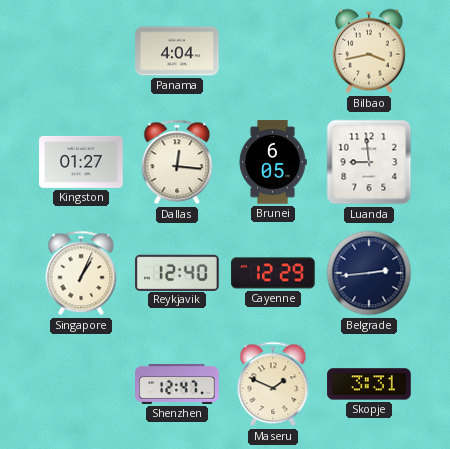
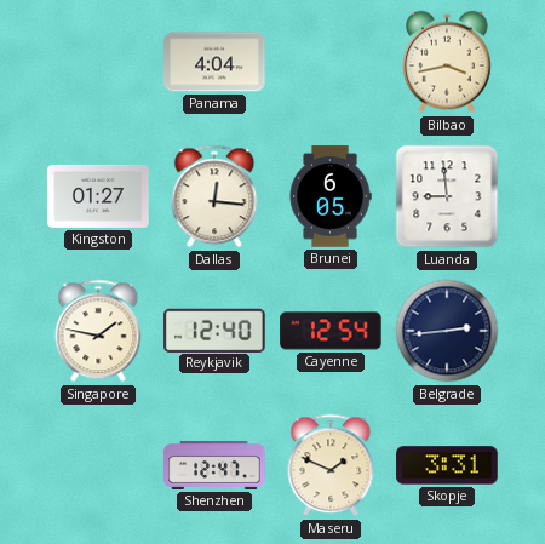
Singapore: 1:04 -> 1:47
Cayenne: 12:29 -> 12:54
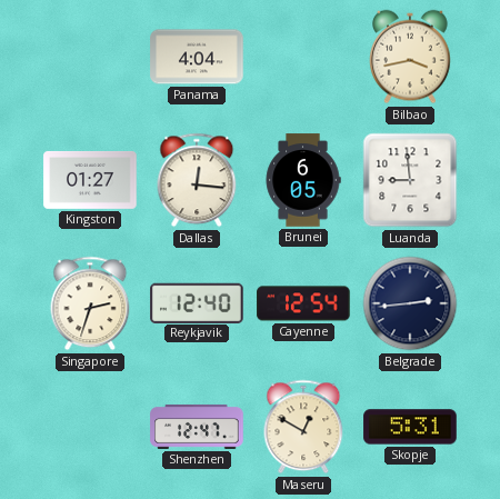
Singapore: 1:47 -> 2:33
Maseru: 1:49 -> 12:50
Skopje: 3:31 -> 5:31
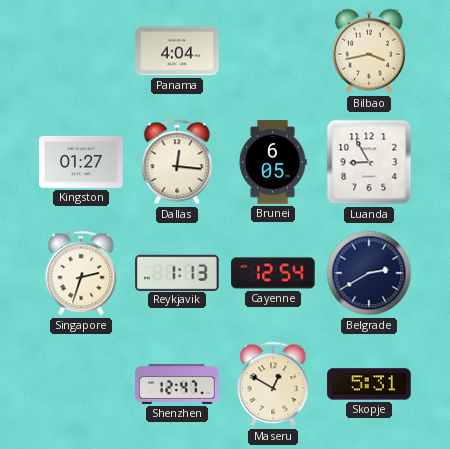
Luanda: 8:59 -> 8:55
Reykjavik: 12:40 -> 1:13
Belgrade: 2:44 -> 2:40
